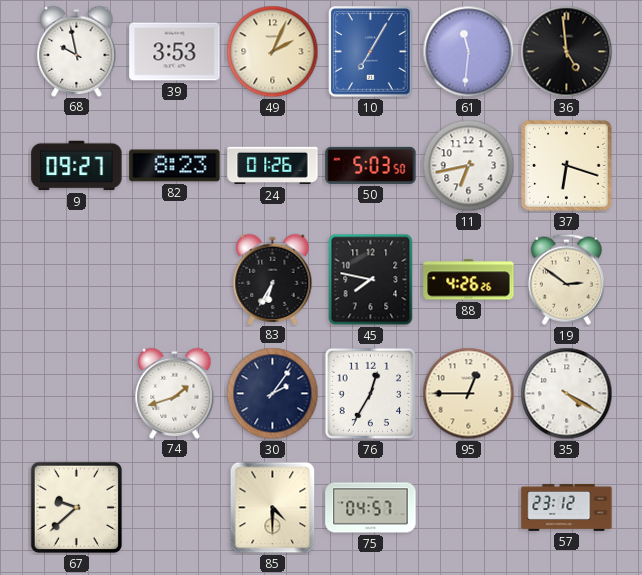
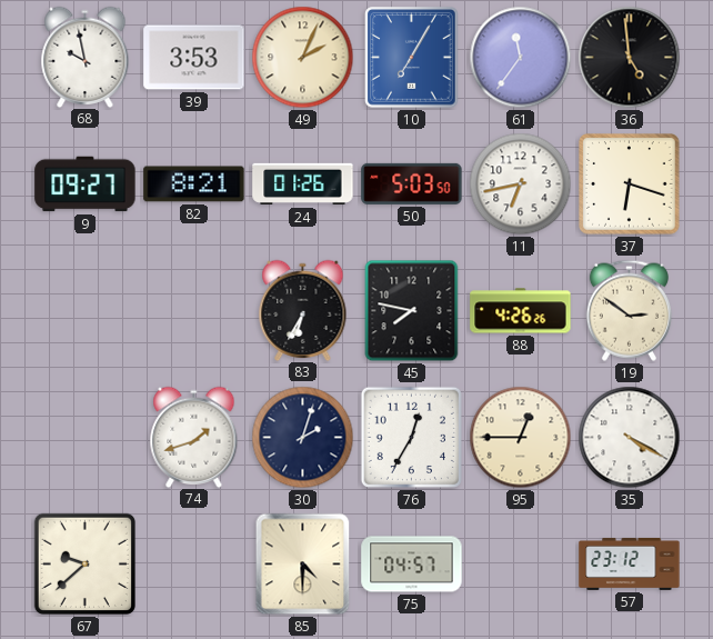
61: 11:31 -> 11:36
82: 8:23 -> 8:21
30: 2:06 -> 2:03
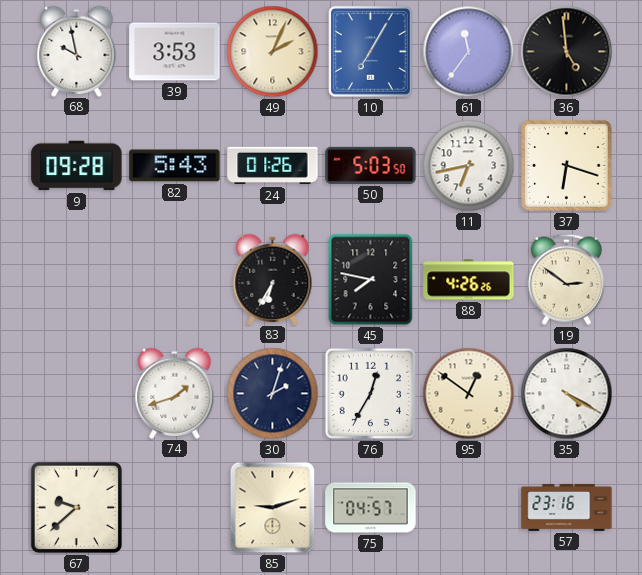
9: 09:27 -> 09:28
82: 8:21 -> 5:43
95: 12:45 -> 12:51
85: 4:30 -> 9:12
57: 23:12 -> 23:16
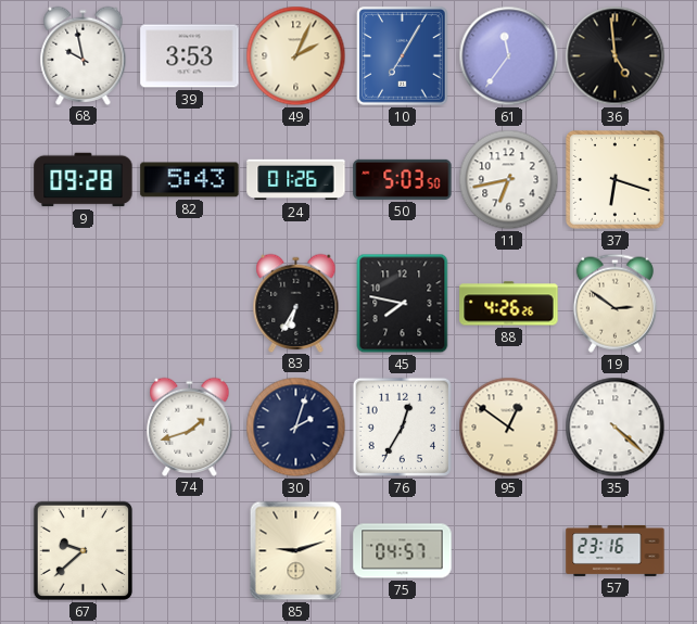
35: 4:20 -> 4:22
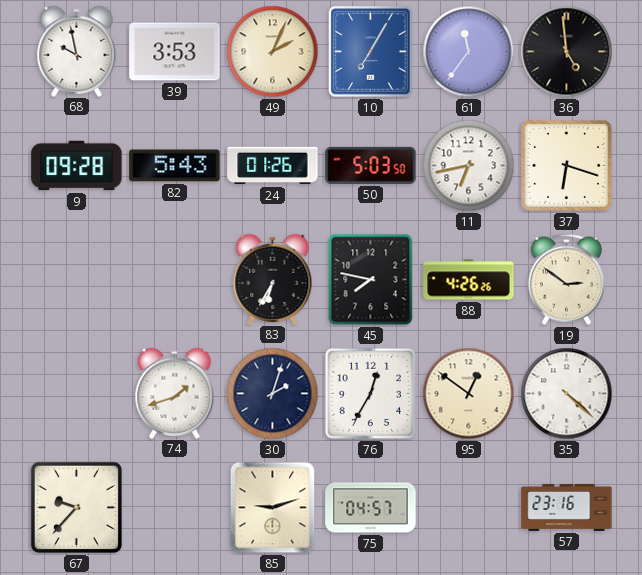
67: 9:38 -> 9:37
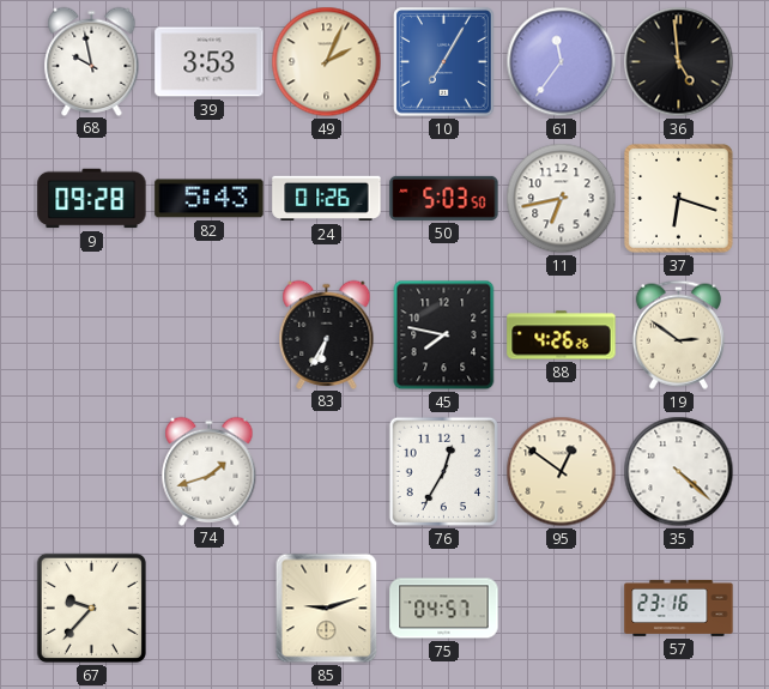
30: 2:03 -> none
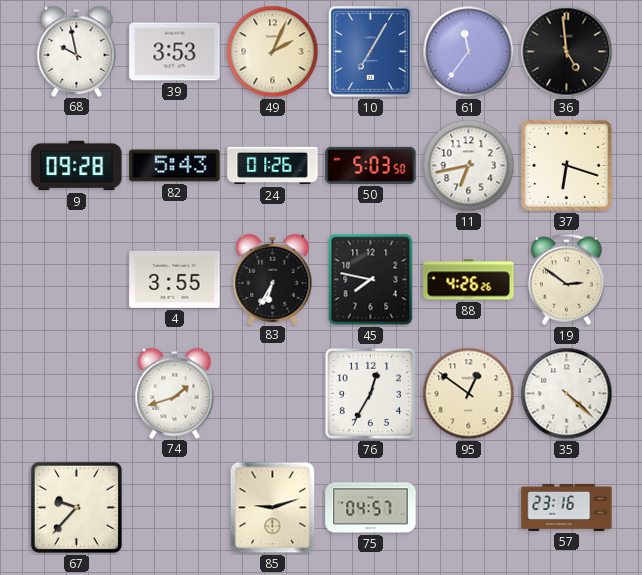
4: none -> 3:55
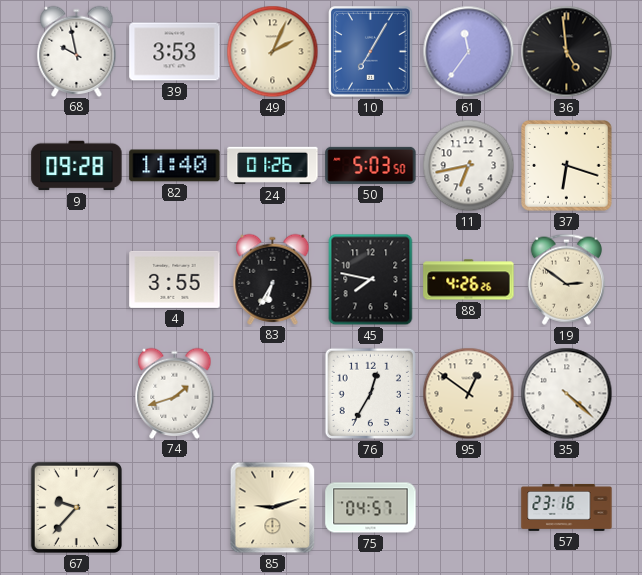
82: 5:43 -> 11:40
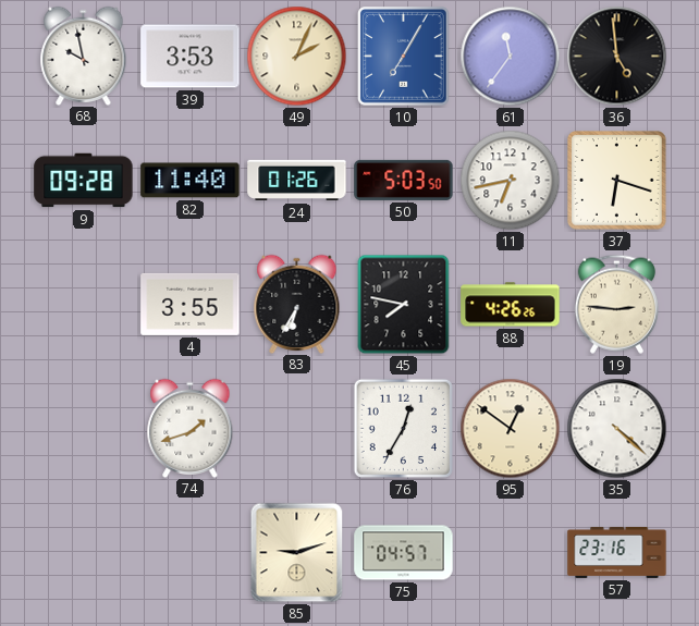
19: 2:51 -> 2:46
67: 9:37 -> none
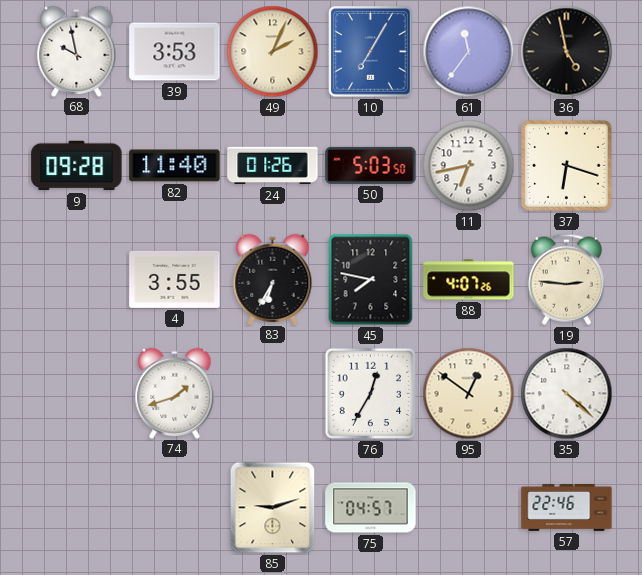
36: 4:59 -> 4:58
88: 4:26 -> 4:07
57: 23:16 -> 22:46
